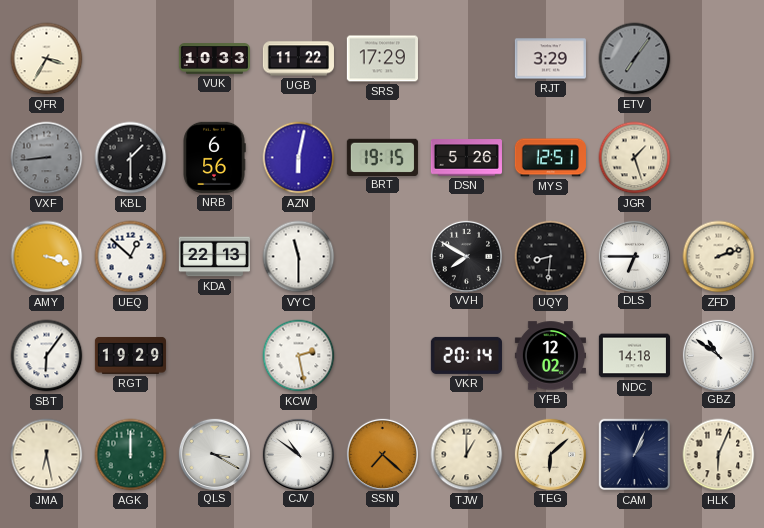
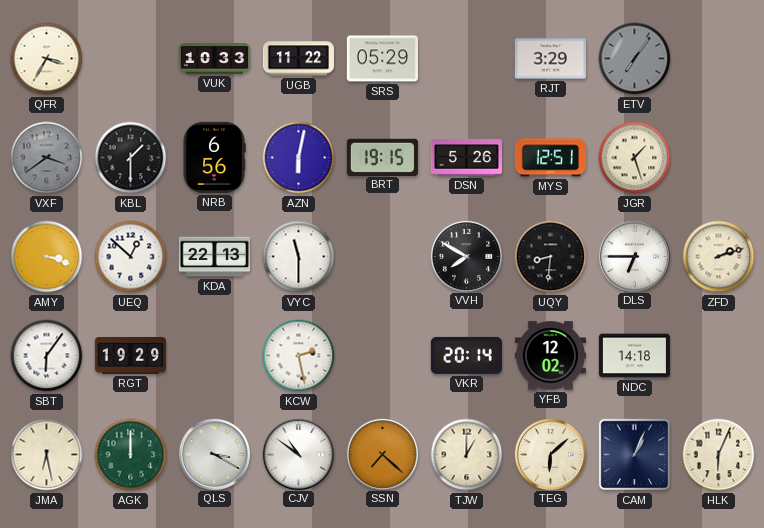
SRS: 17:29 -> 05:29
VXF: 8:44 -> 3:39
GBZ: 10:51 -> none
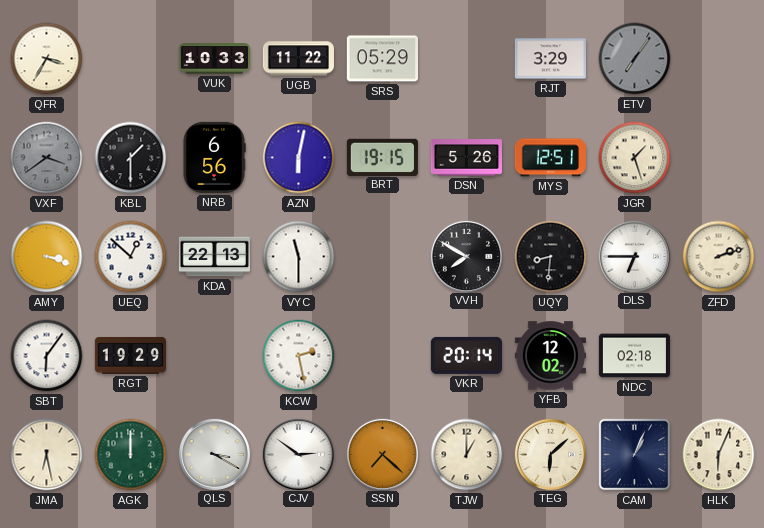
NDC: 14:18 -> 02:18
CJV: 10:51 -> 2:51
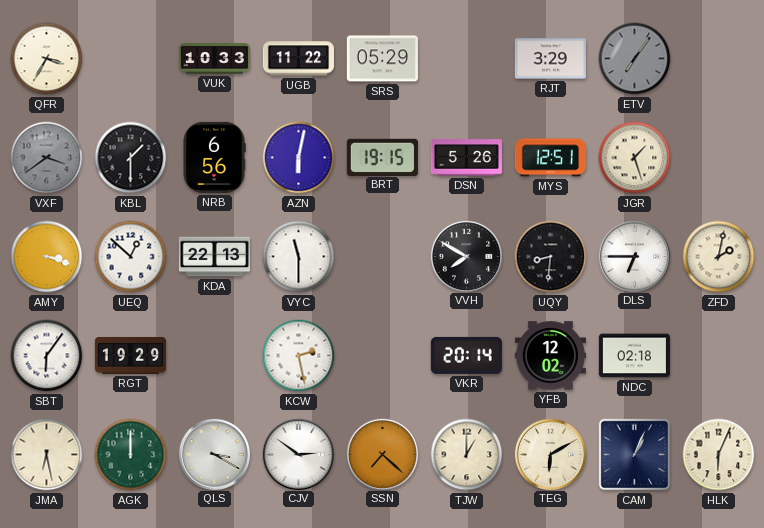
ZFD: 2:12 -> 2:02
TEG: 6:08 -> 6:10
